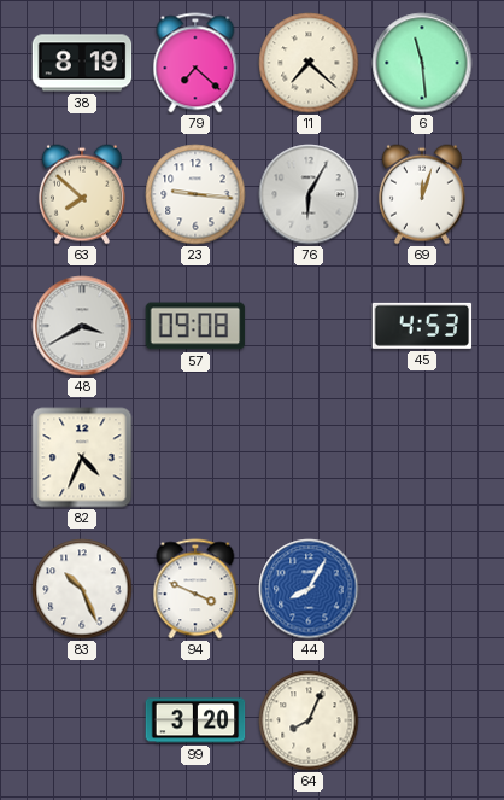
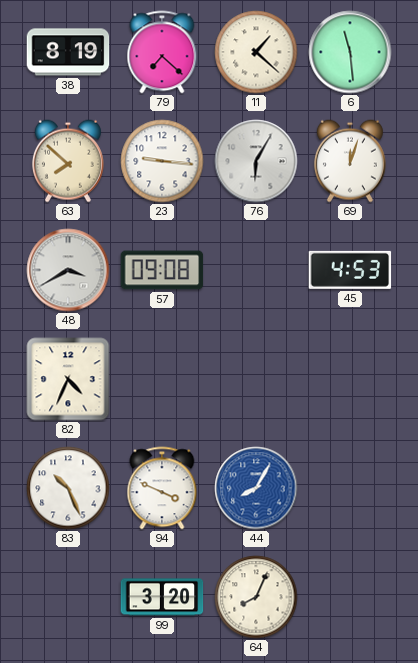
11: 7:22 -> 1:22
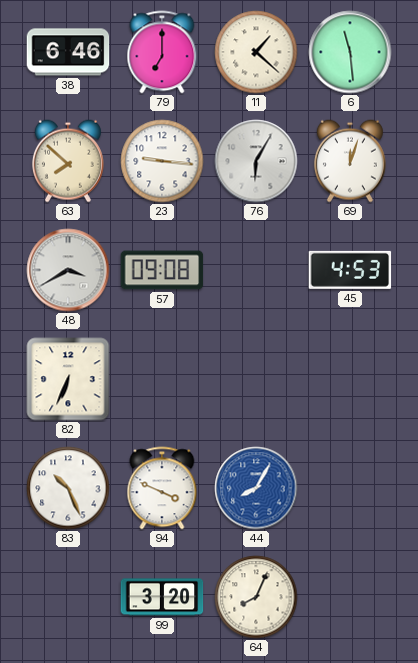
38: 8:19 -> 6:46
79: 7:22 -> 7:00
82: 4:34 -> 6:34
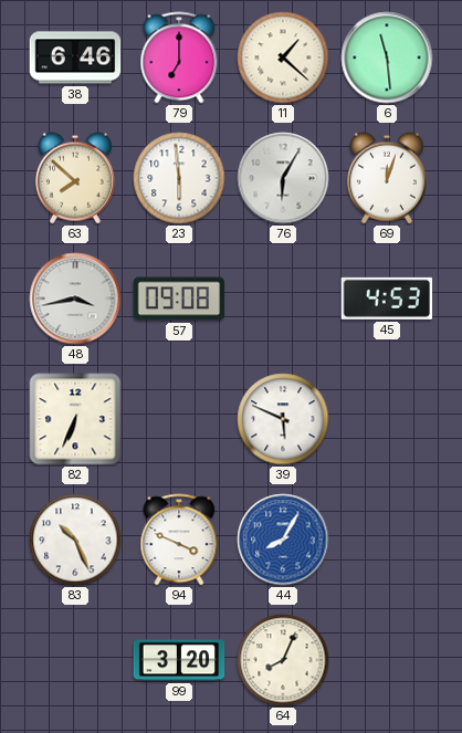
23: 9:16 -> 5:59
48: 3:40 -> 3:43
39: none -> 5:49
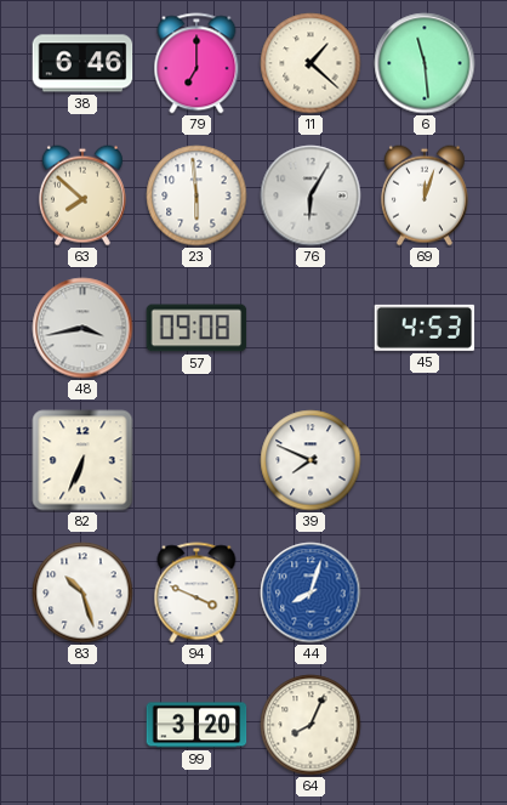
39: 5:49 -> 7:49
83: 10:26 -> 10:27
44: 8:05 -> 8:03
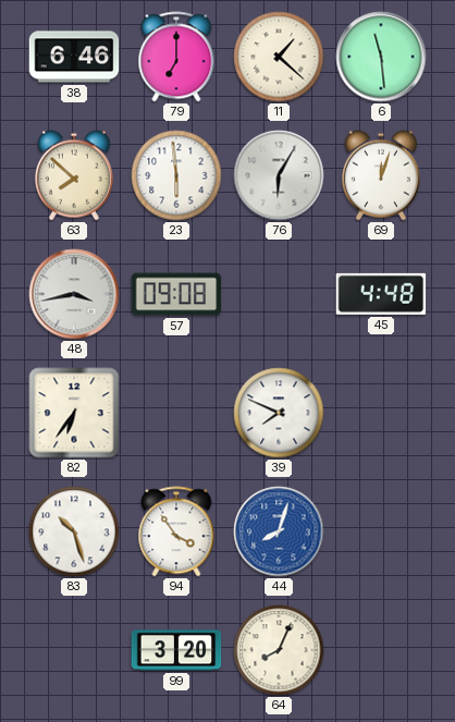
45: 4:53 -> 4:48
82: 6:34 -> 6:36
94: 3:49 -> 3:54
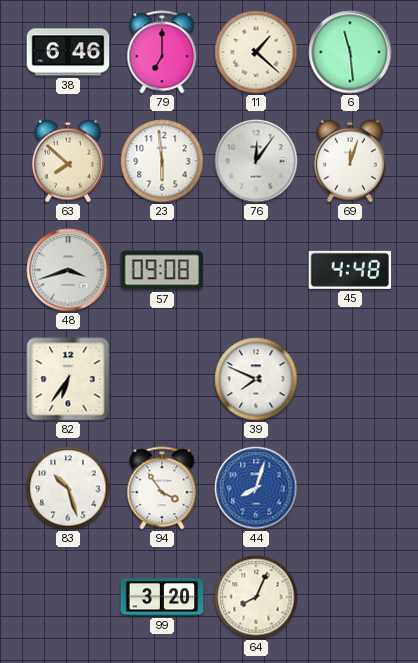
76: 6:05 -> 12:06
48: 3:43 -> 3:42
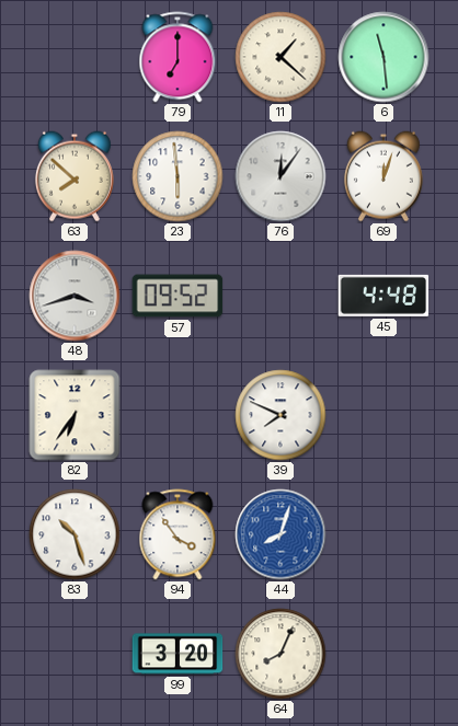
38: 6:46 -> none
57: 09:08 -> 09:52
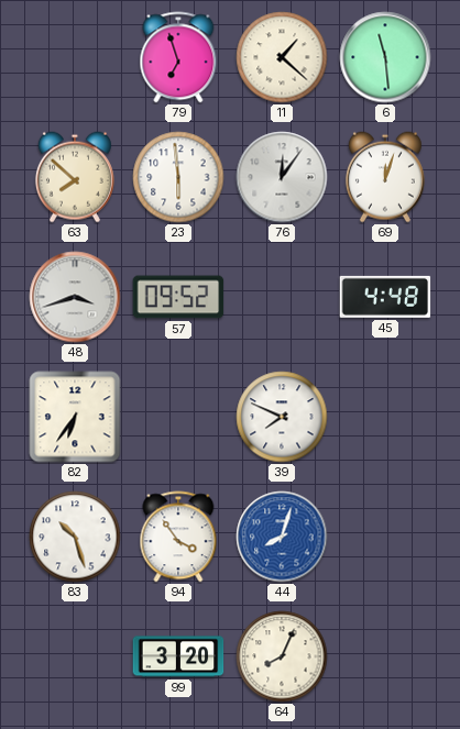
79: 7:00 -> 6:57
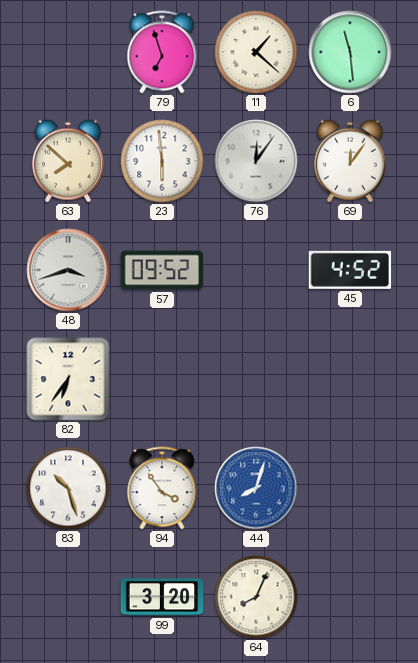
69: 12:03 -> 12:06
45: 4:48 -> 4:52
39: 7:49 -> none
